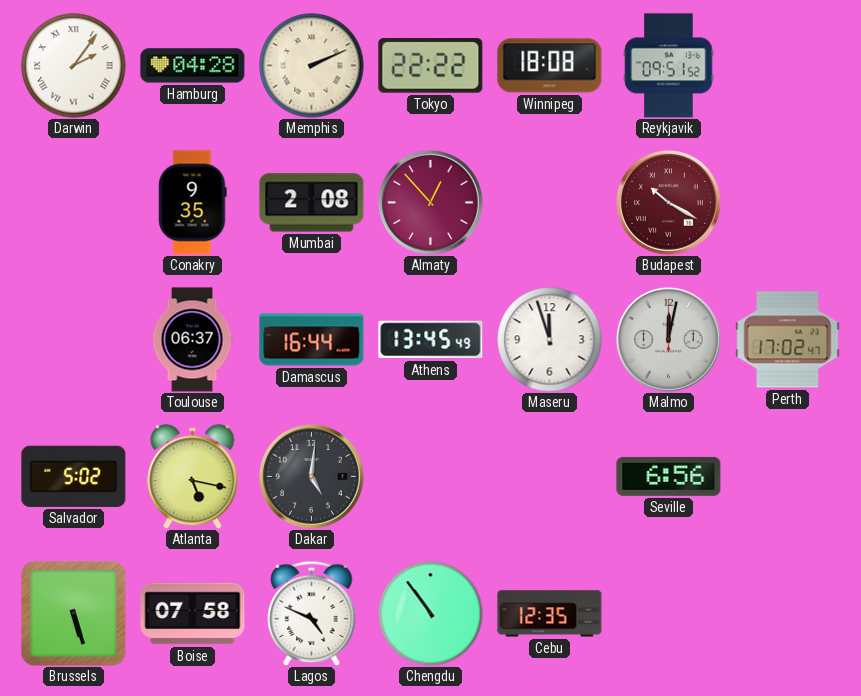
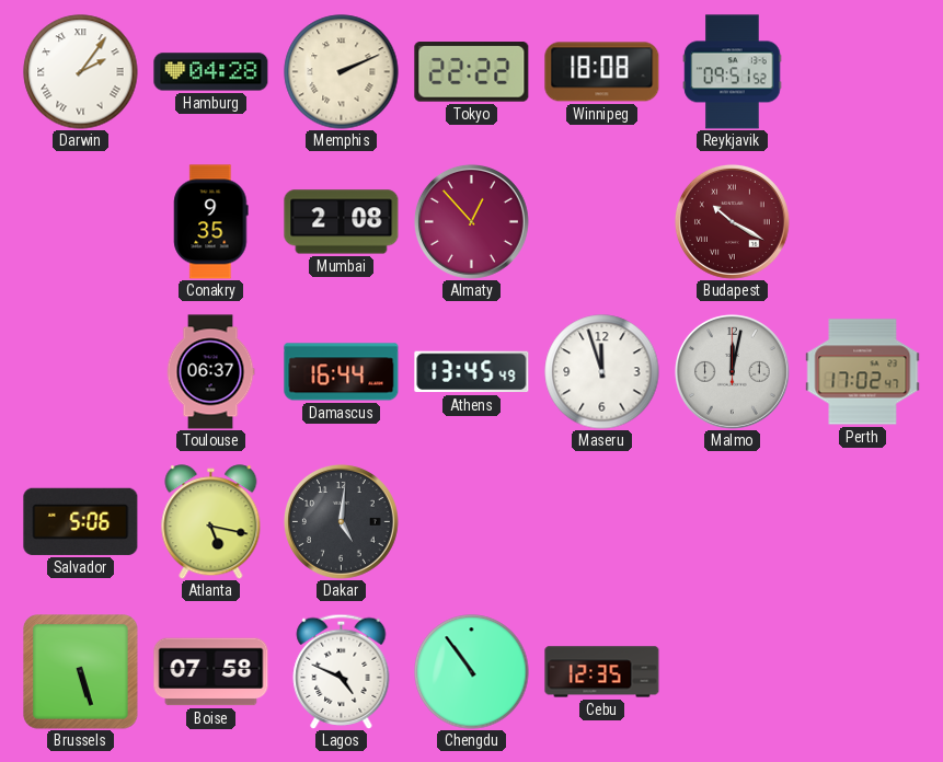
Salvador: 5:02 -> 5:06
Seville: 6:56 -> none
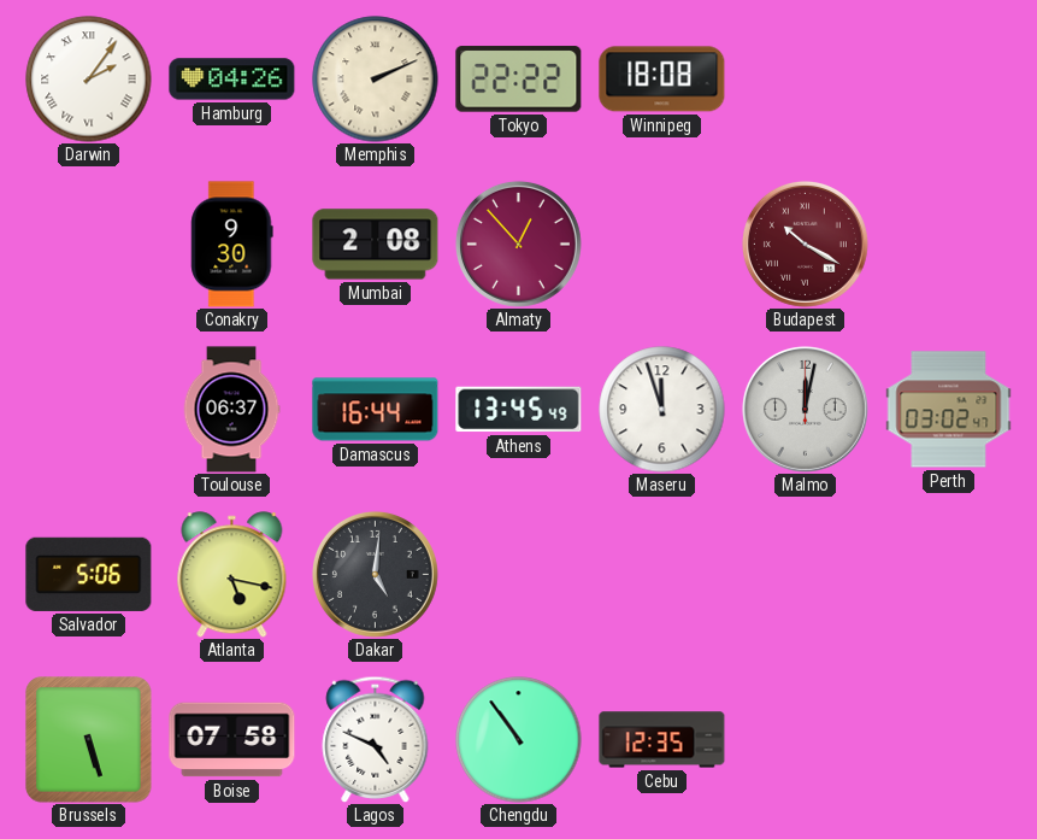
Hamburg: 04:28 -> 04:26
Reykjavik: 09:51 -> none
Conakry: 9:35 -> 9:30
Perth: 17:02 -> 03:02
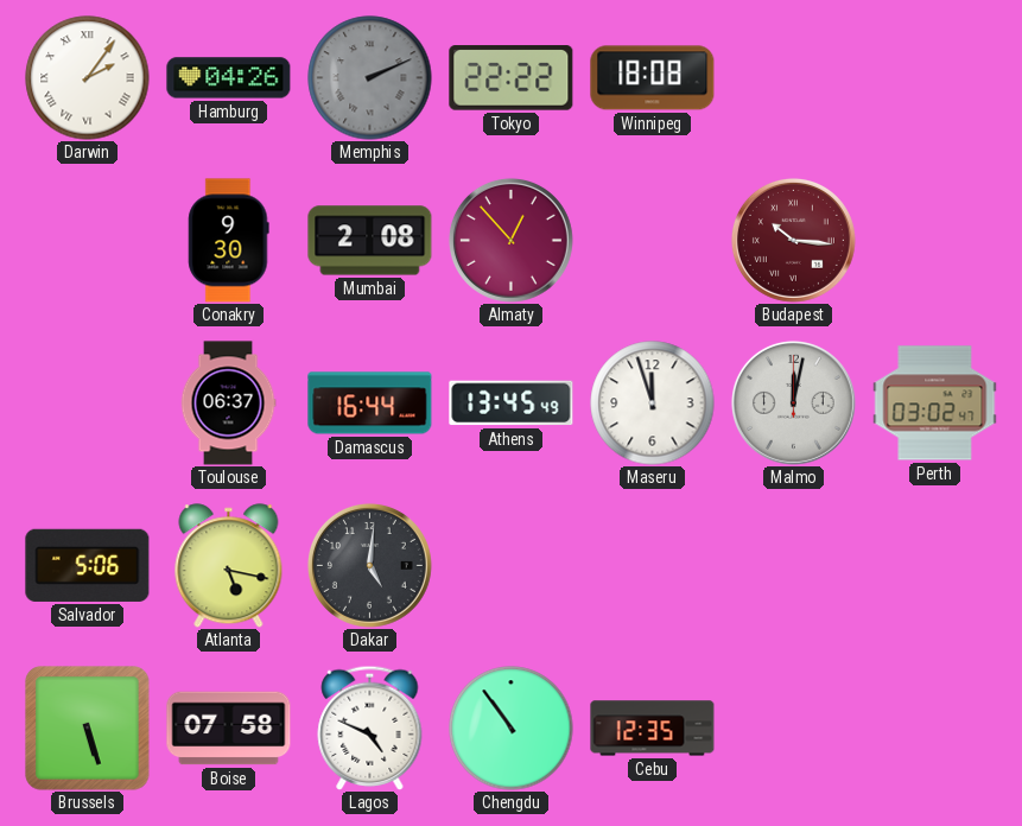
Memphis dial: cream -> grey
Budapest: 10:20 -> 10:16
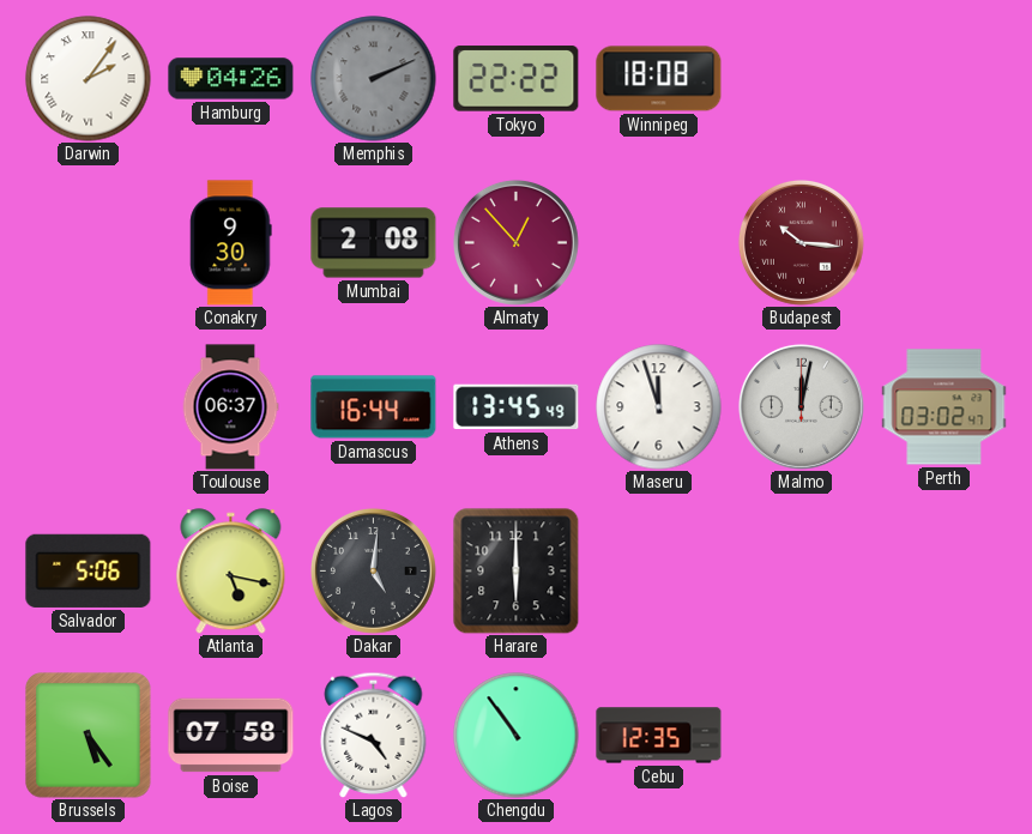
Harare: none -> 6:00
Brussels: 5:27 -> 5:24
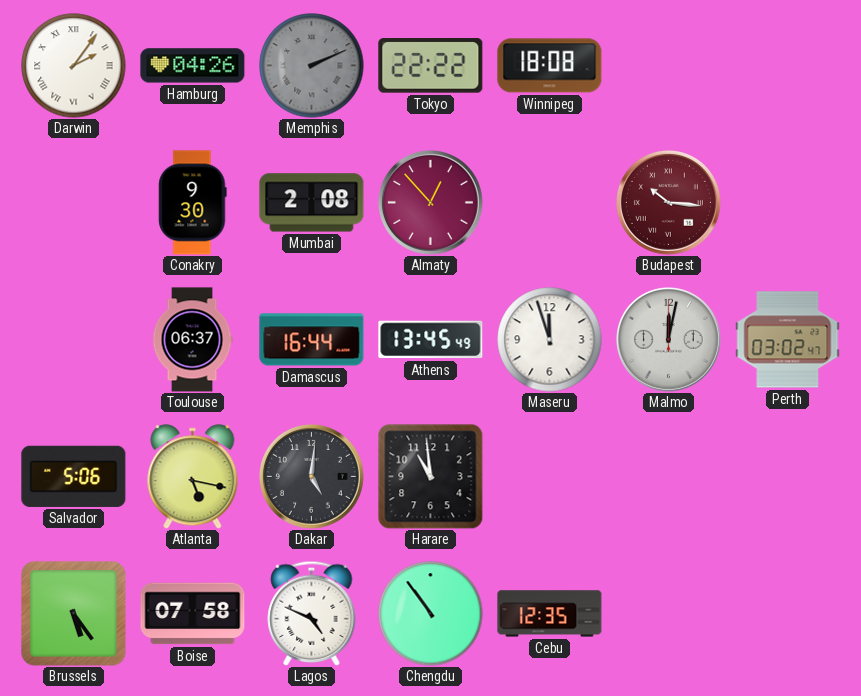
Harare: 6:00 -> 10:59
